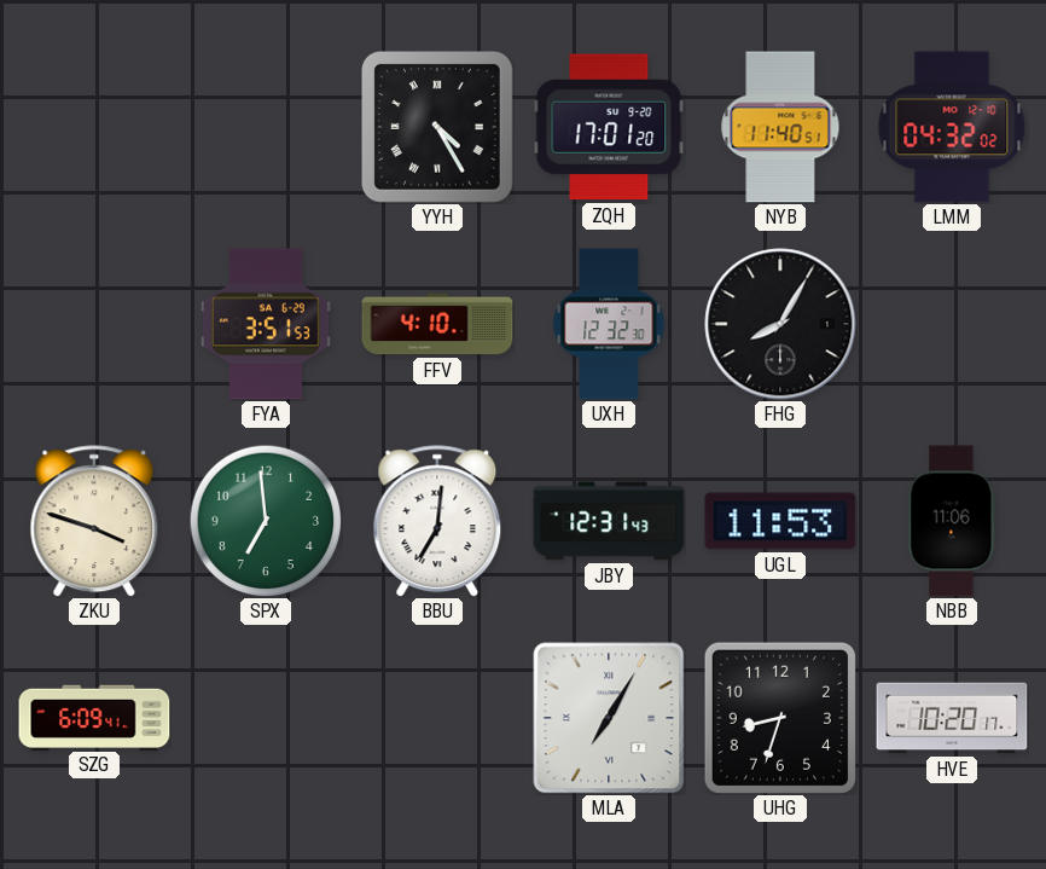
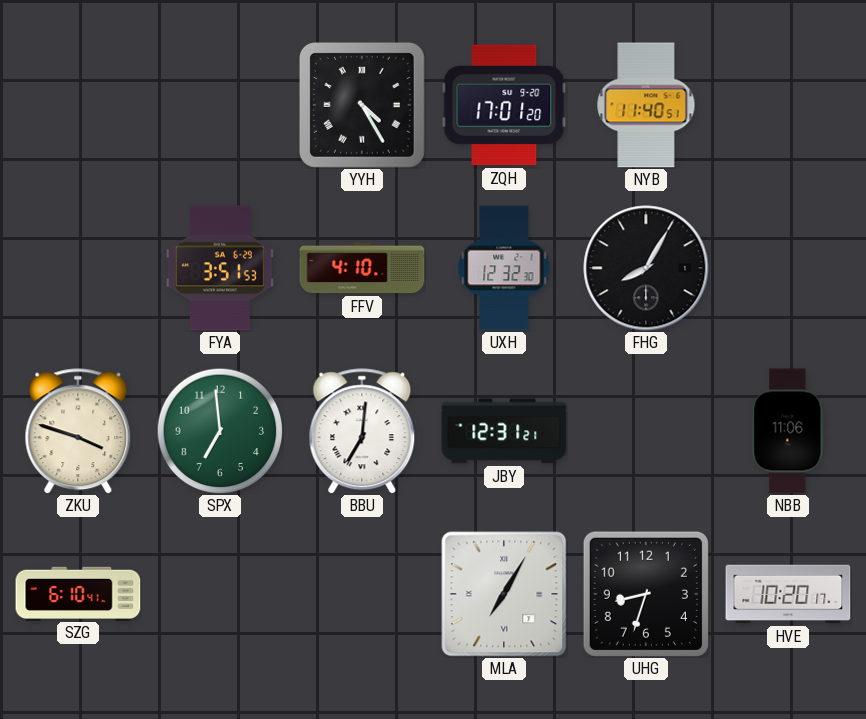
LMM: 04:32 -> none
JBY: 12:31:43 -> 12:31:21
UGL: 11:53 -> none
SZG: 6:09 -> 6:10
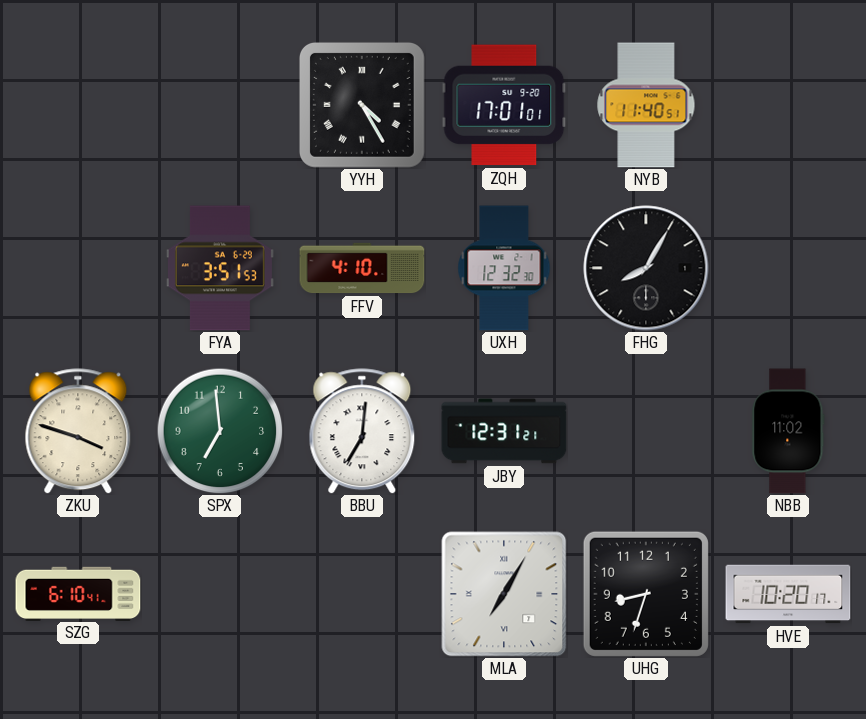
ZQH: 17:01:20 -> 17:01:01
NBB: 11:06 -> 11:02
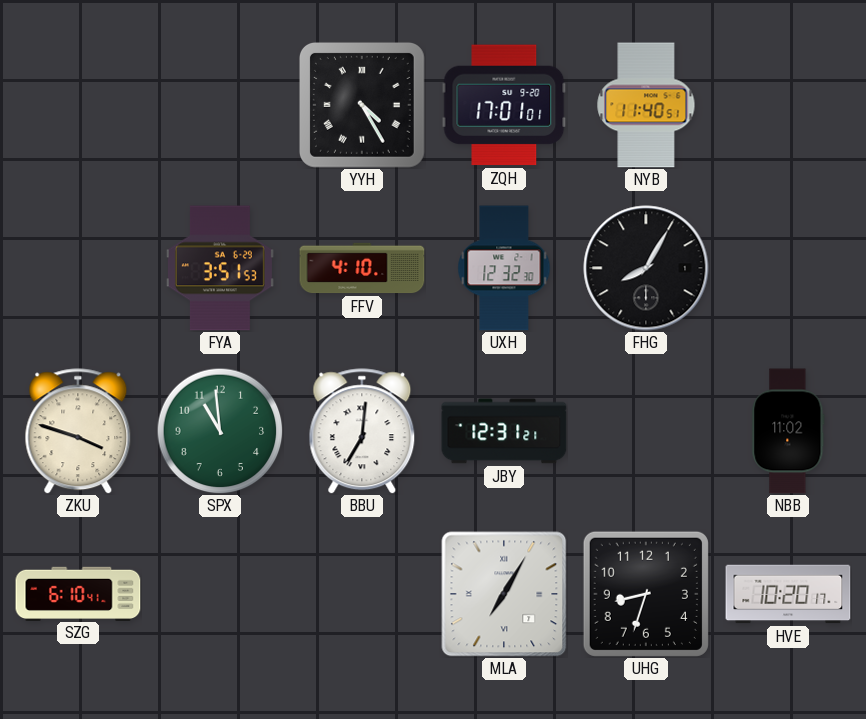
SPX: 6:59 -> 10:59
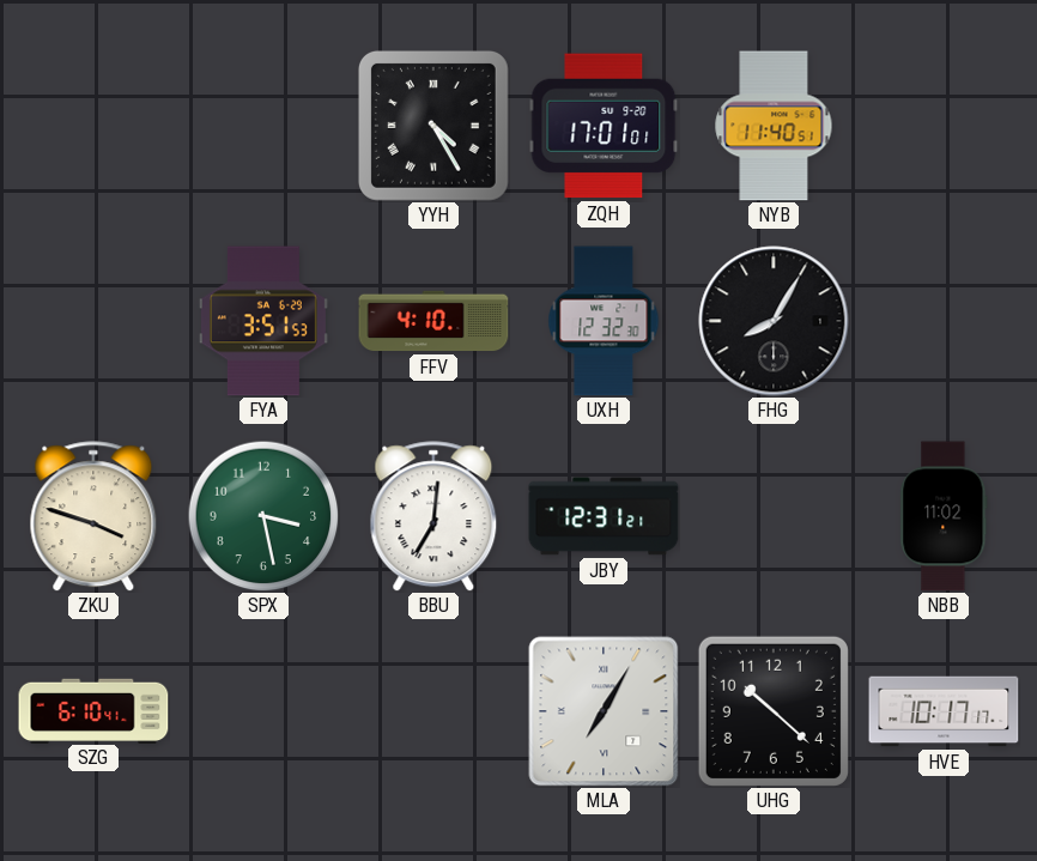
SPX: 10:59 -> 3:28
UHG: 8:33 -> 10:22
HVE: 10:20 -> 10:17
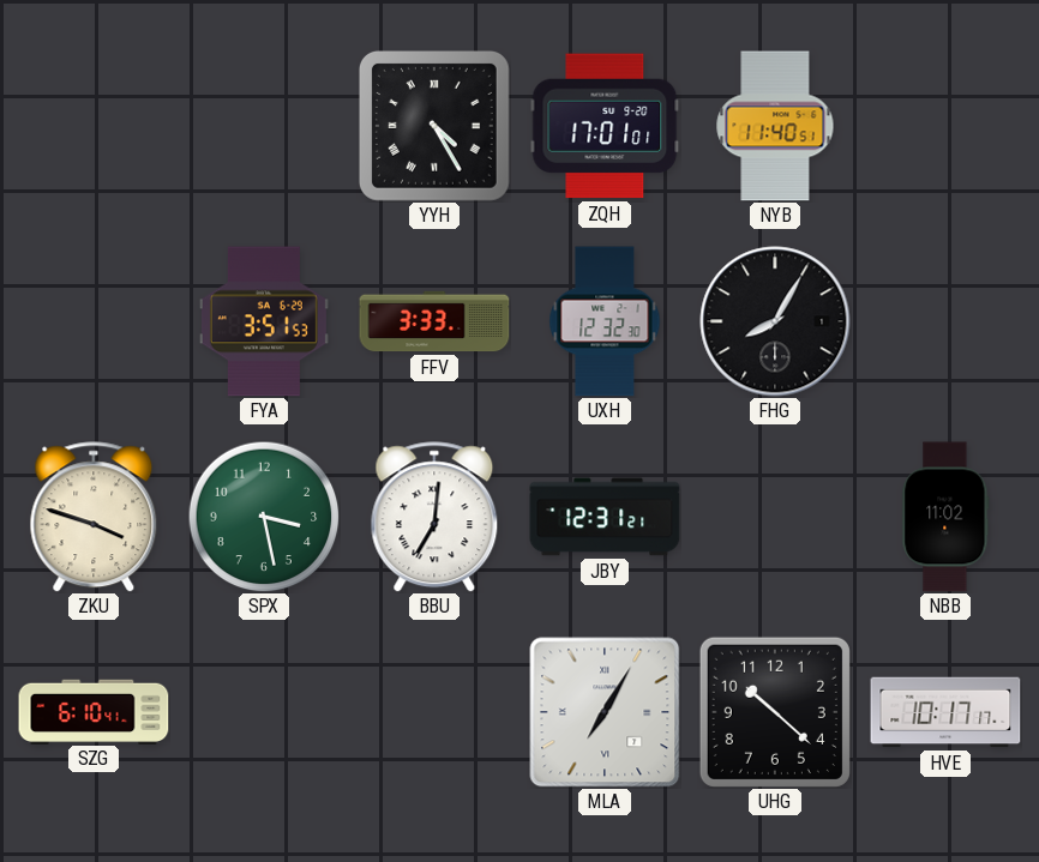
FFV: 4:10 -> 3:33
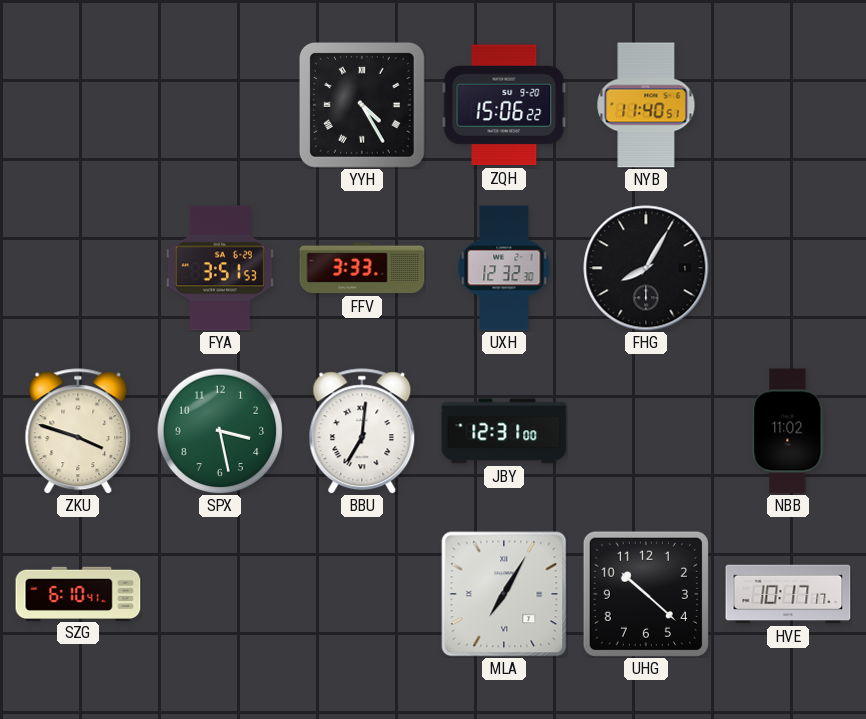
ZQH: 17:01 -> 15:06
JBY: 12:31:21 -> 12:31:00
